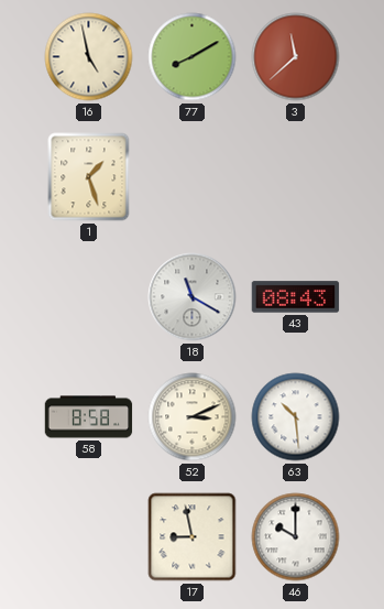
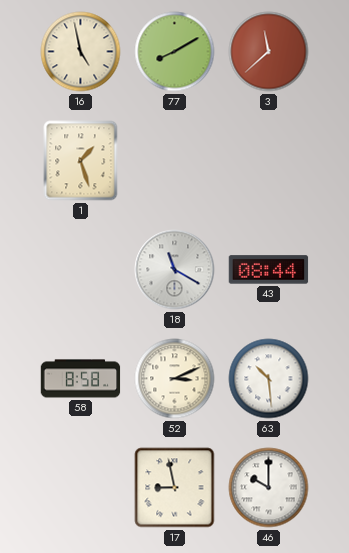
43: 08:43 -> 08:44
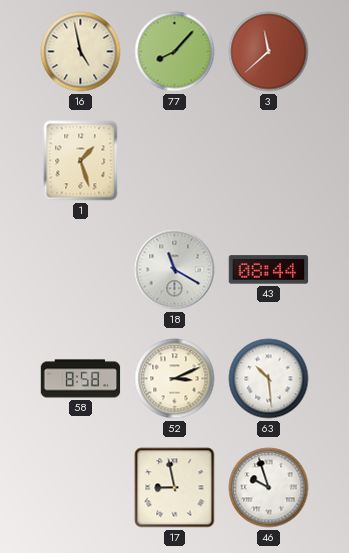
77: 8:10 -> 8:07
46: 10:00 -> 9:57
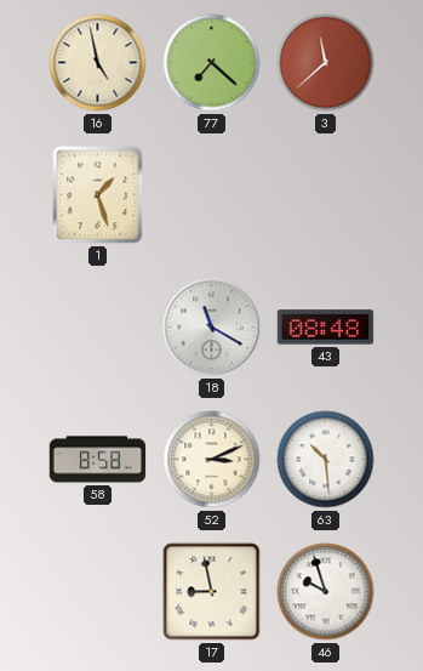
77: 8:07 -> 7:22
43: 08:44 -> 08:48
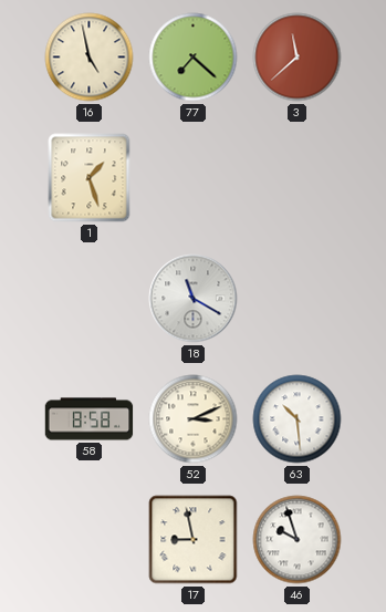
43: 08:48 -> none
